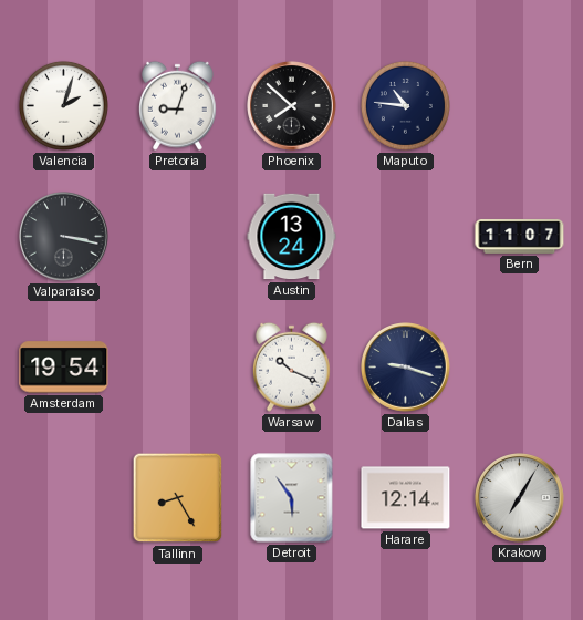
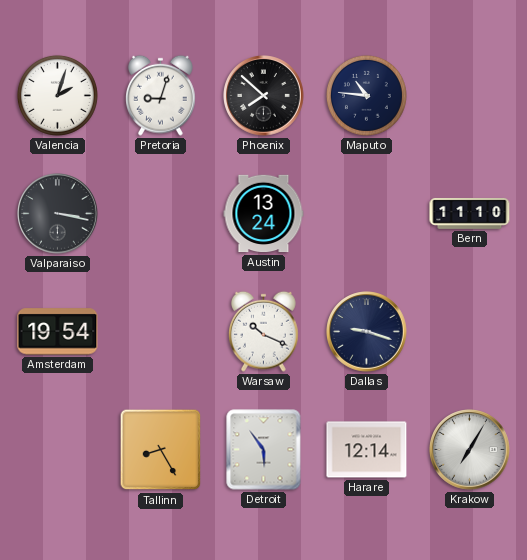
Bern: 11:07 -> 11:10
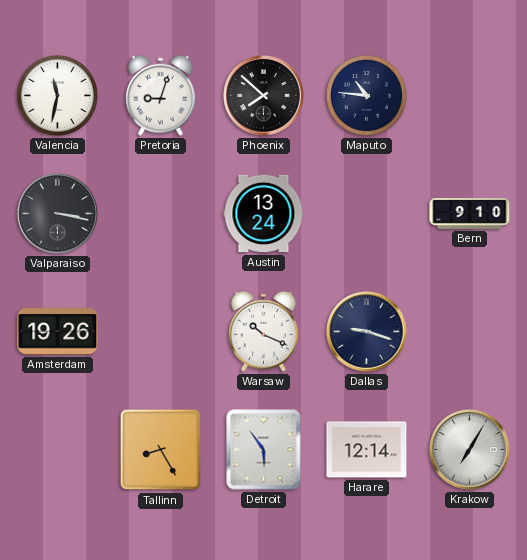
Valencia: 2:03 -> 11:32
Bern: 11:10 -> 9:10
Amsterdam: 19:54 -> 19:26
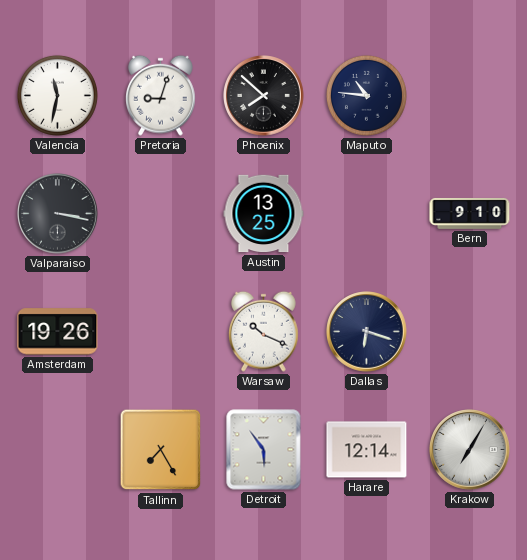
Austin: 13:24 -> 13:25
Dallas: 9:18 -> 6:18
Tallinn: 8:25 -> 7:25
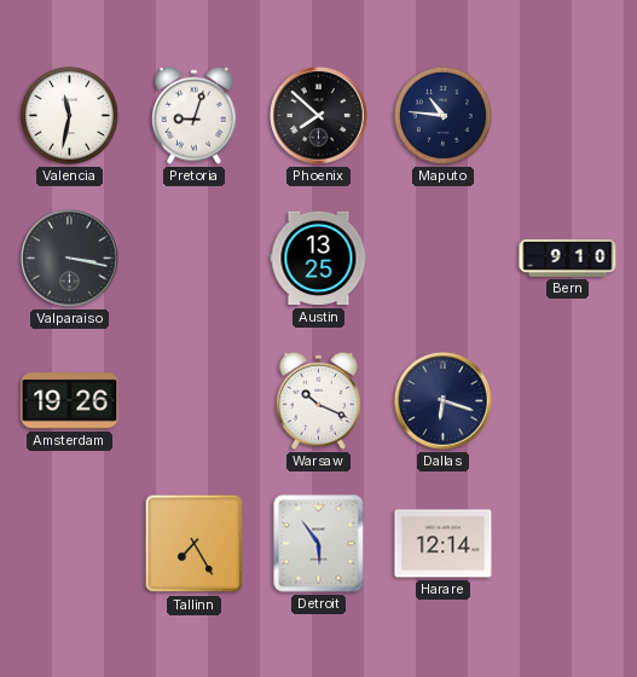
Krakow: 7:05 -> none
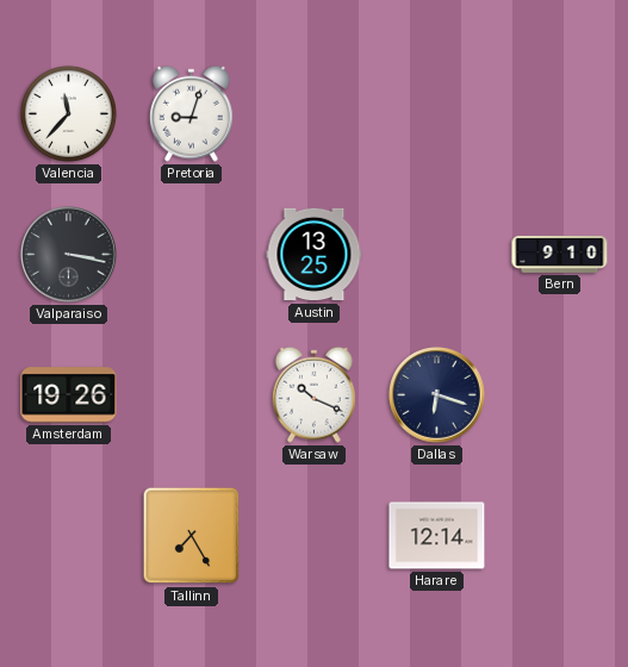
Valencia: 11:32 -> 11:37
Phoenix: 7:52 -> none
Maputo: 10:46 -> none
Detroit: 5:54 -> none
